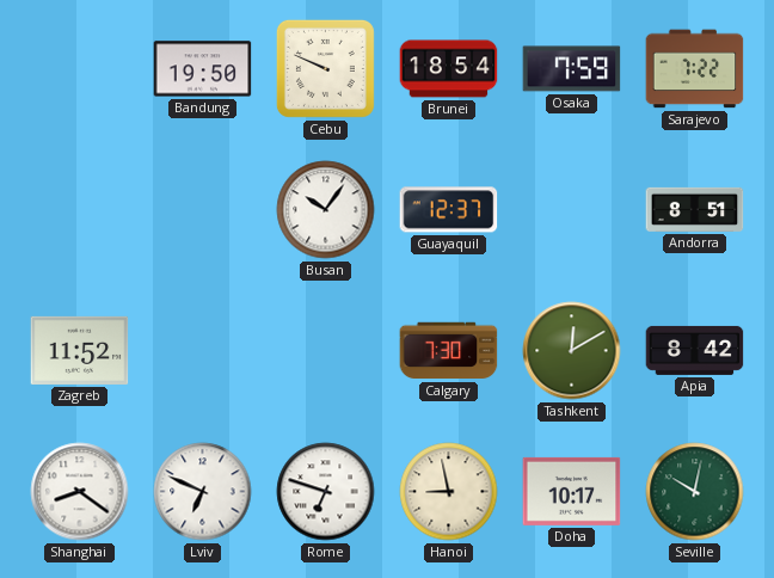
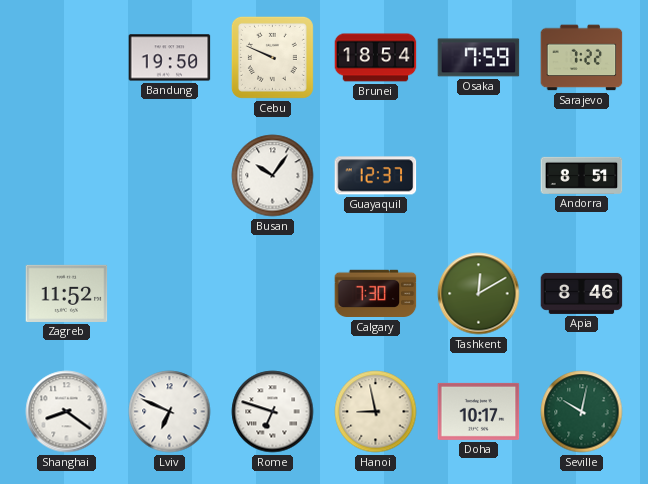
Apia: 8:42 -> 8:46
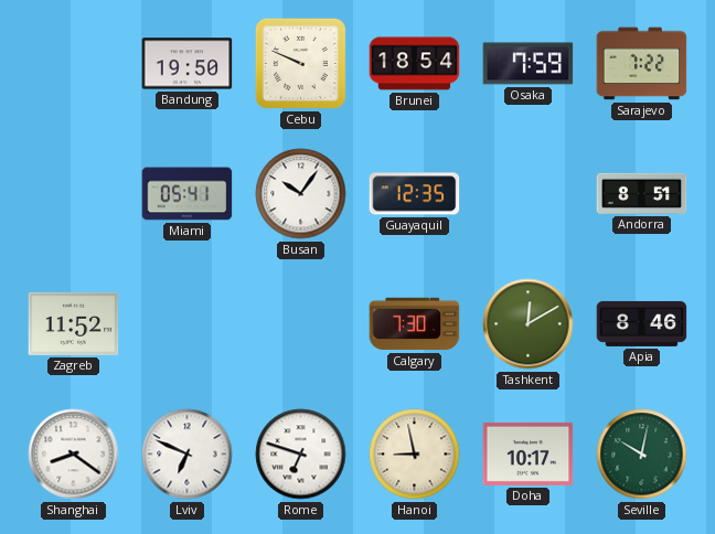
Miami: none -> 05:41
Guayaquil: 12:37 -> 12:35
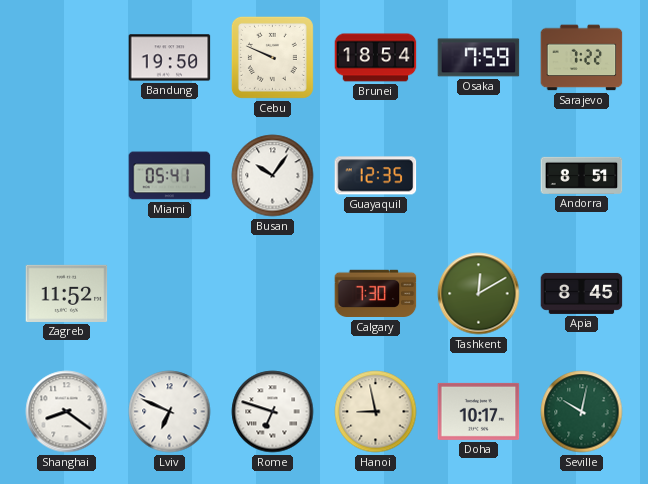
Apia: 8:46 -> 8:45
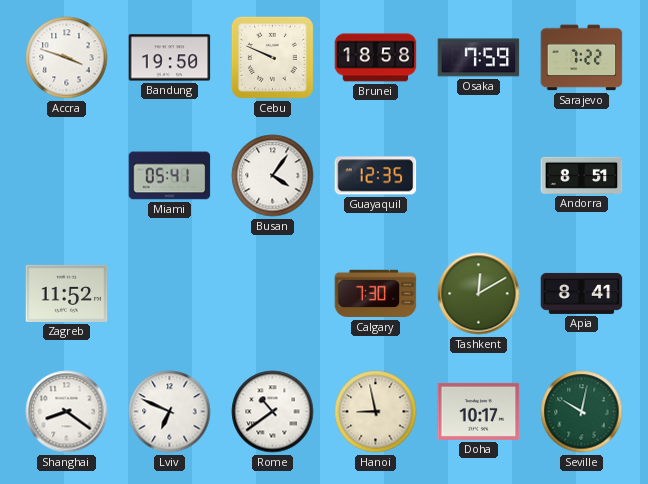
Accra: none -> 3:48
Brunei: 18:54 -> 18:58
Busan: 10:06 -> 4:06
Apia: 8:45 -> 8:41
Rome: 6:48 -> 10:39
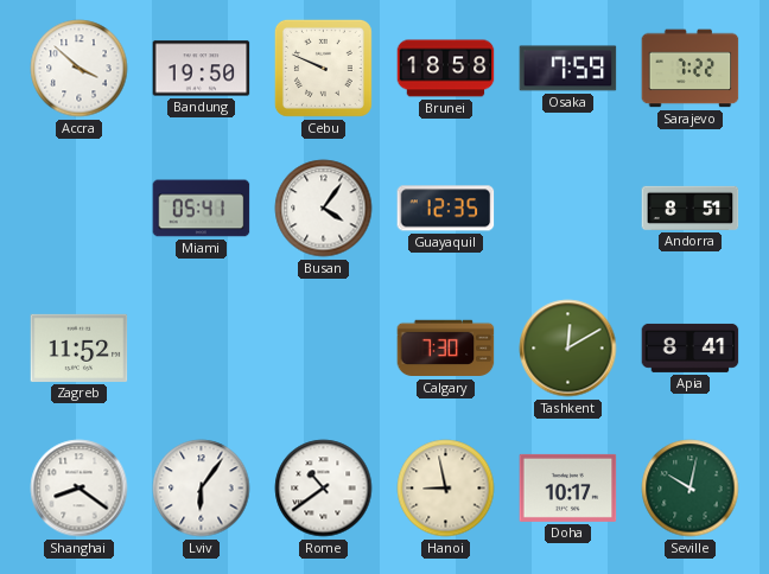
Accra: 3:48 -> 3:52
Lviv: 6:49 -> 6:06
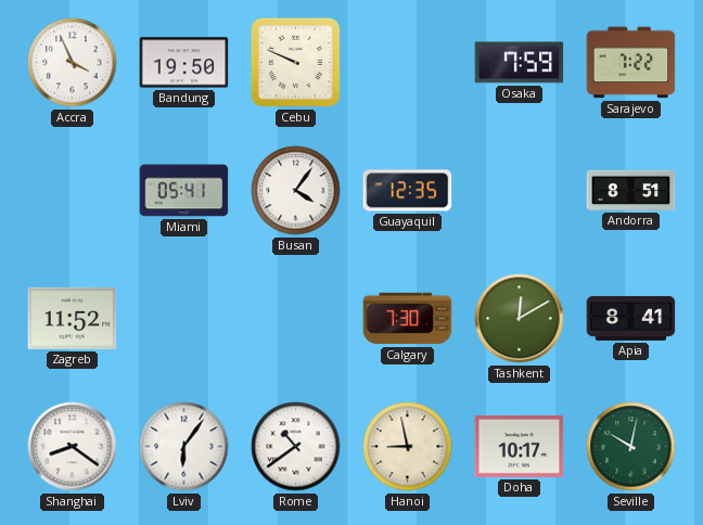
Accra: 3:52 -> 3:56
Brunei: 18:58 -> none
